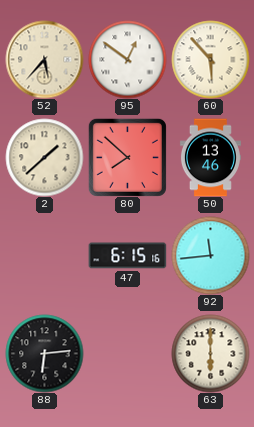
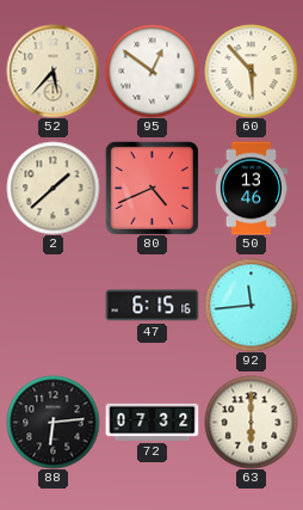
80: 7:52 -> 4:41
72: none -> 07:32
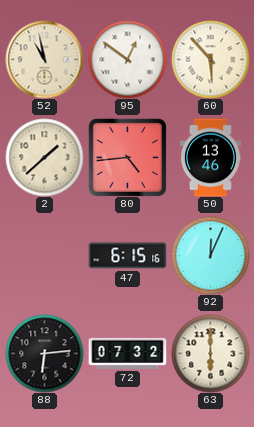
52: 5:37 -> 10:58
80: 4:41 -> 4:44
92: 11:44 -> 12:04
